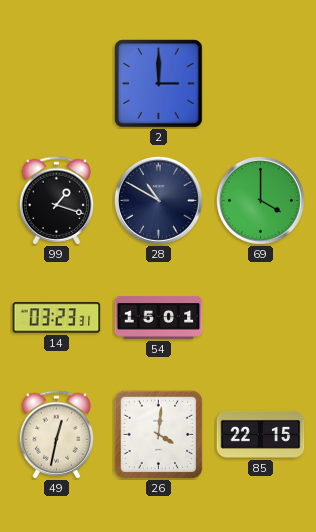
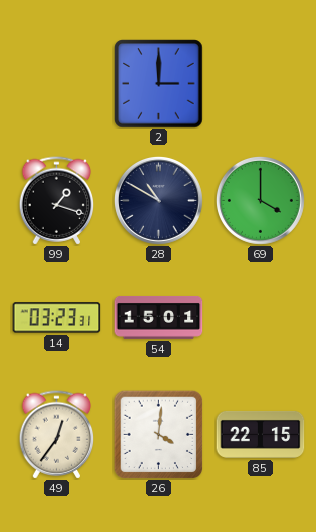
49: 12:32 -> 12:36
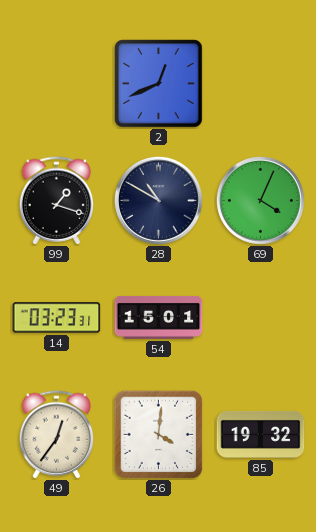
2: 3:00 -> 12:41
69: 4:00 -> 4:04
85: 22:15 -> 19:32
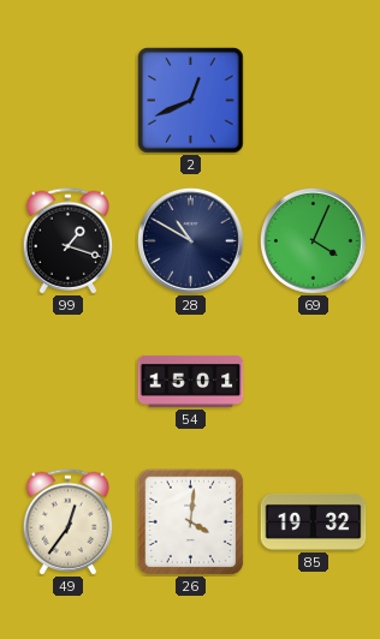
14: 03:23 -> none
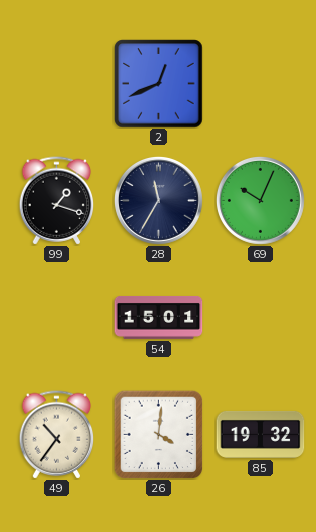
28: 10:50 -> 11:35
69: 4:04 -> 10:04
49: 12:36 -> 10:36
